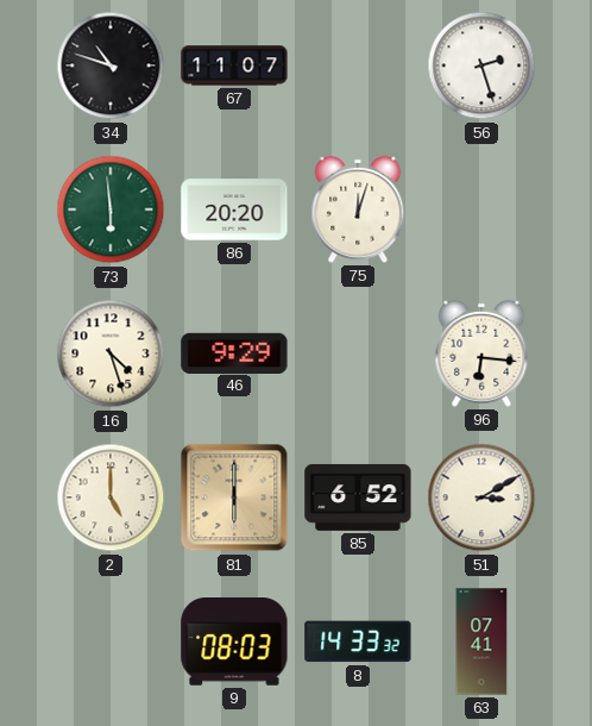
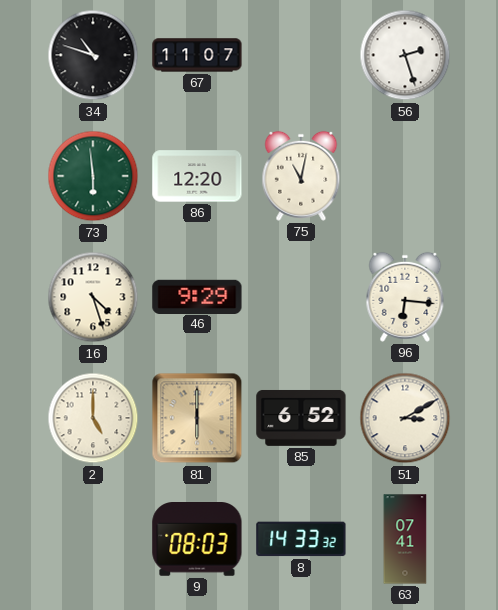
86: 20:20 -> 12:20
75: 12:03 -> 11:02
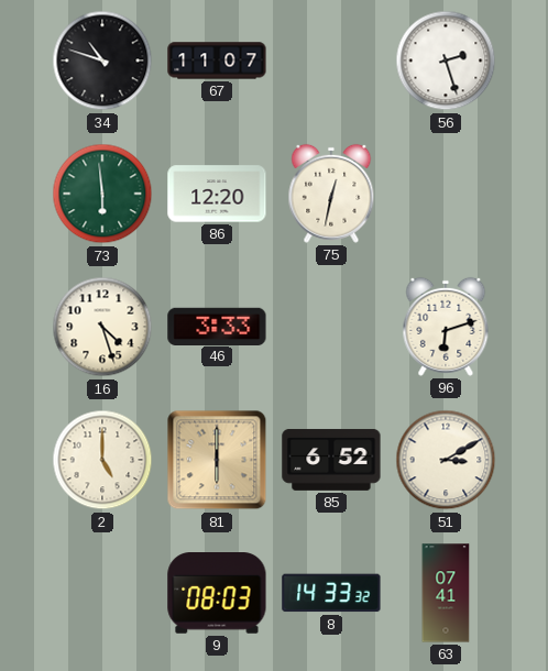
75: 11:02 -> 12:32
46: 9:29 -> 3:33
96: 6:16 -> 6:12
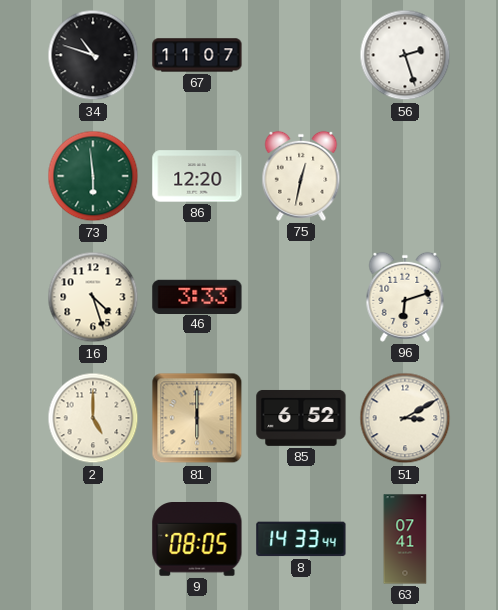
9: 08:03 -> 08:05
8: 14:33:32 -> 14:33:44
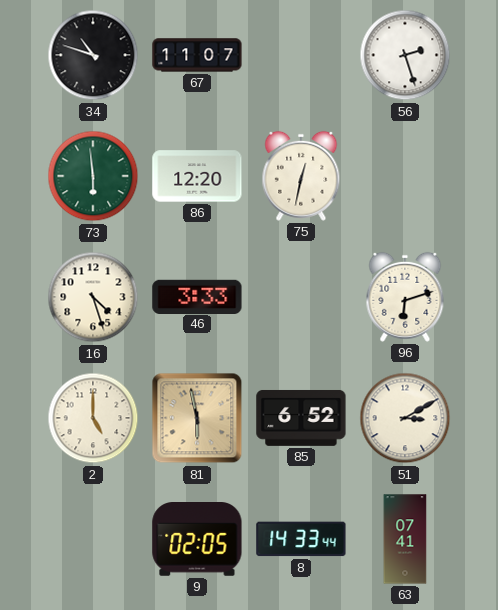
81: 6:00 -> 5:58
9: 08:05 -> 02:05
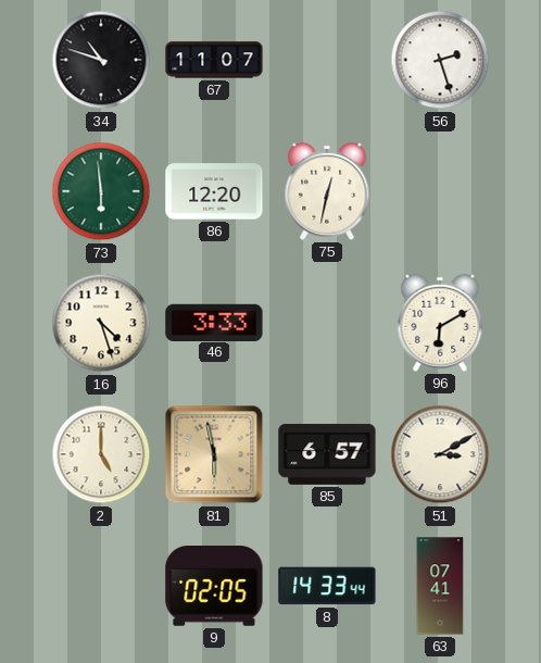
96: 6:12 -> 6:10
85: 6:52 -> 6:57
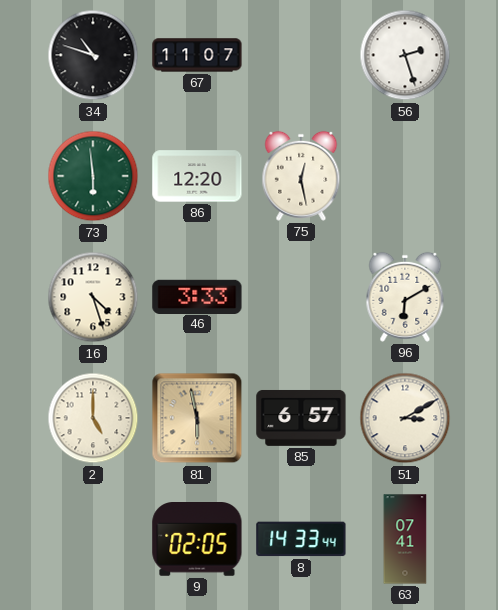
75: 12:32 -> 12:28
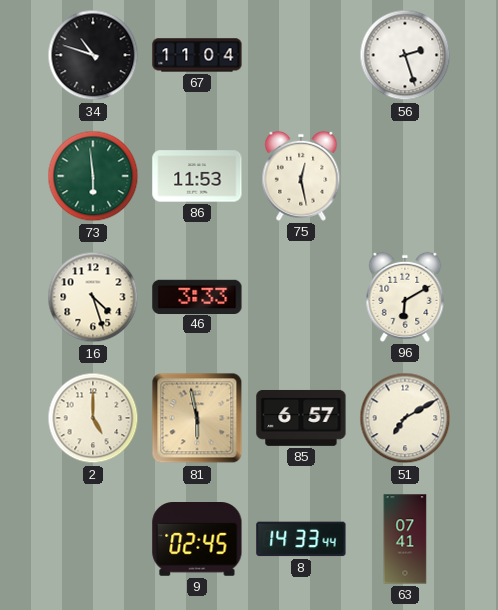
67: 11:07 -> 11:04
86: 12:20 -> 11:53
51: 3:10 -> 7:10
9: 02:05 -> 02:45
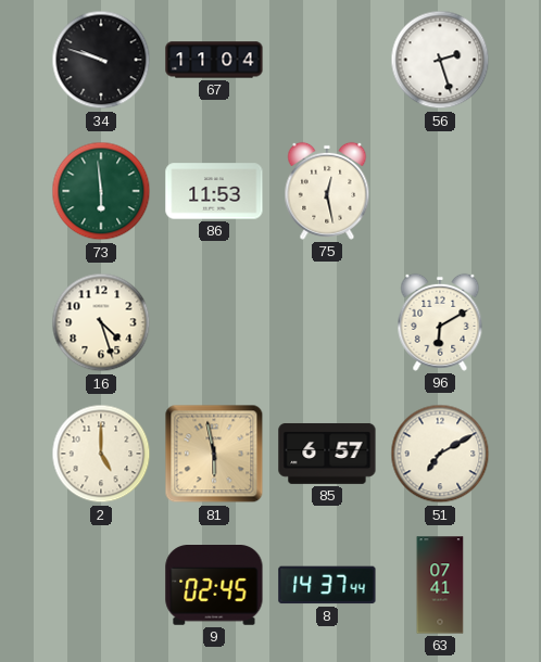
34: 10:48 -> 9:48
46: 3:33 -> none
8: 14:33 -> 14:37
